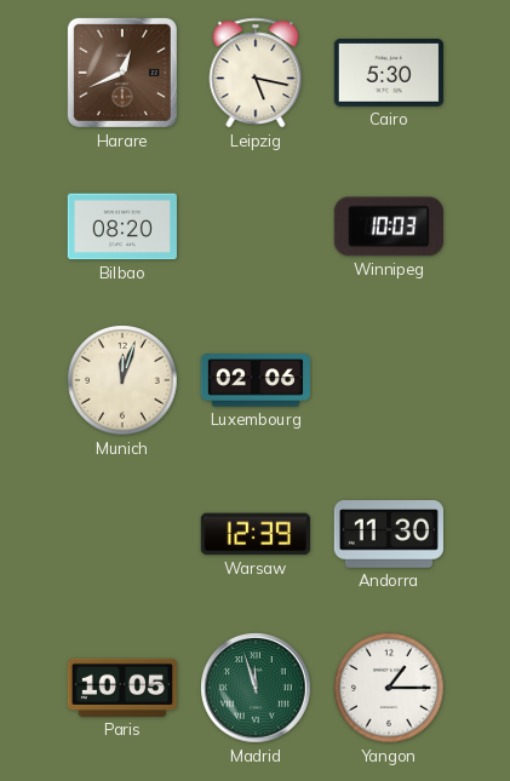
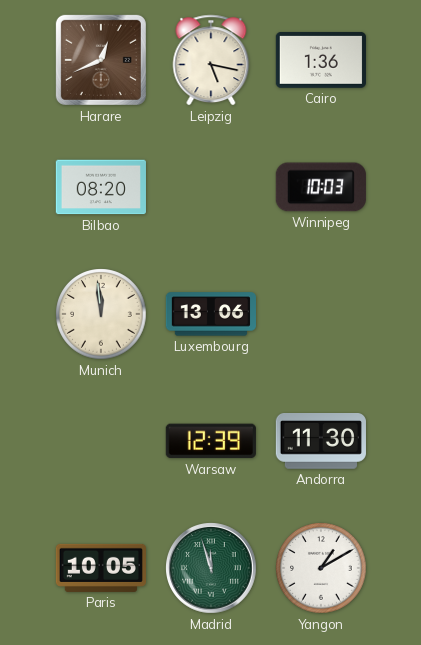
Cairo: 5:30 -> 1:36
Munich: 12:03 -> 11:59
Luxembourg: 02:06 -> 13:06
Yangon: 1:15 -> 1:10
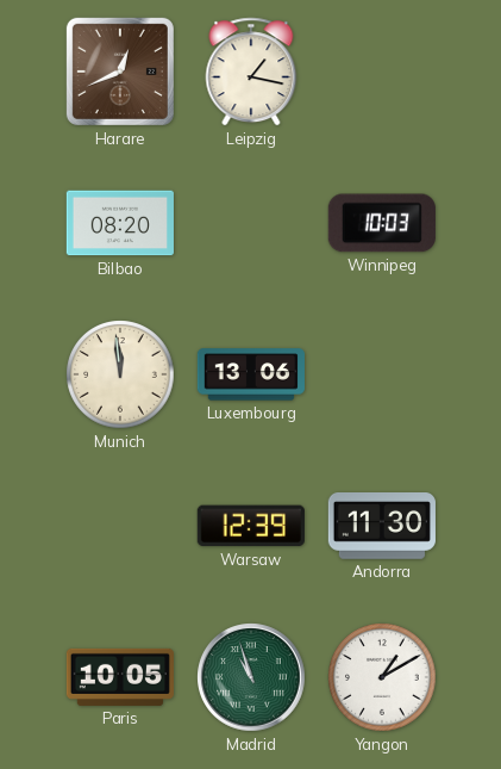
Leipzig: 5:17 -> 1:17
Cairo: 1:36 -> none
Madrid: 11:57 -> 10:57
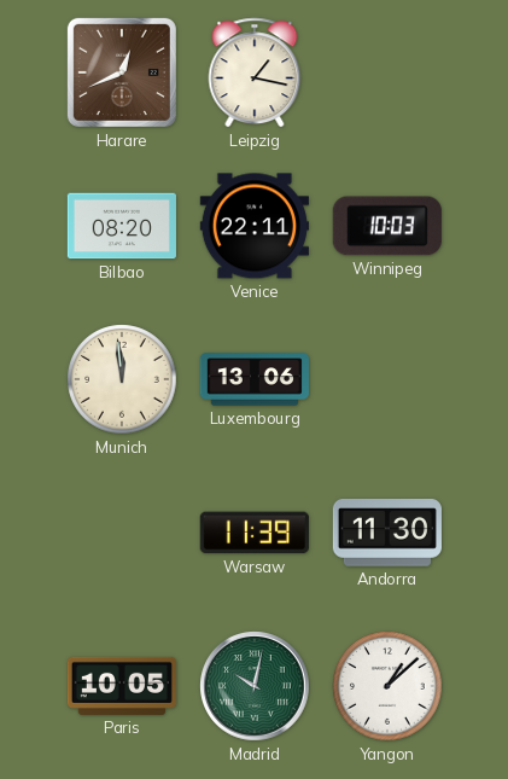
Venice: none -> 22:11
Warsaw: 12:39 -> 11:39
Madrid: 10:57 -> 10:02
Yangon: 1:10 -> 1:08
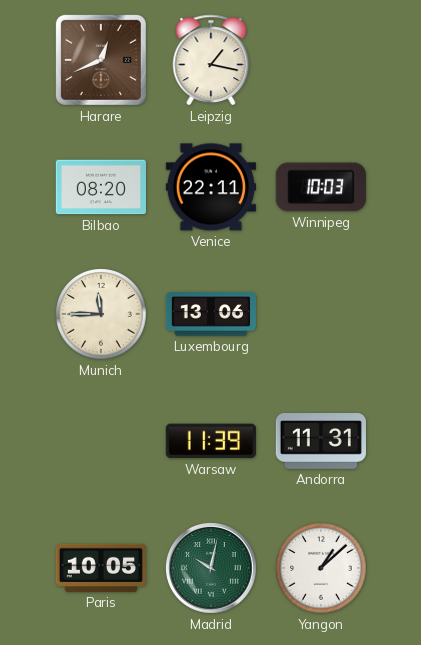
Munich: 11:59 -> 11:45
Andorra: 11:30 -> 11:31
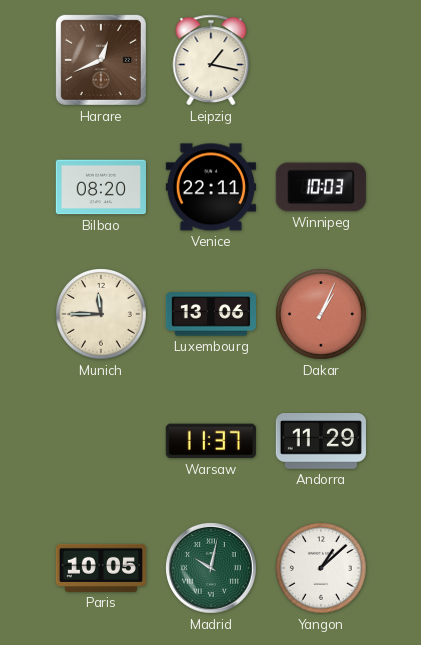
Dakar: none -> 1:04
Warsaw: 11:39 -> 11:37
Andorra: 11:31 -> 11:29
